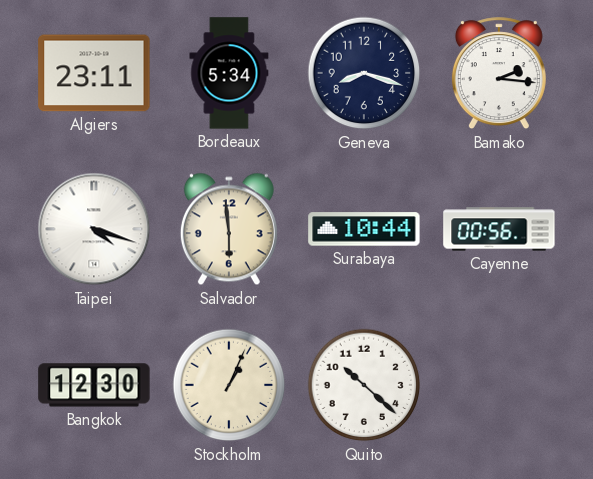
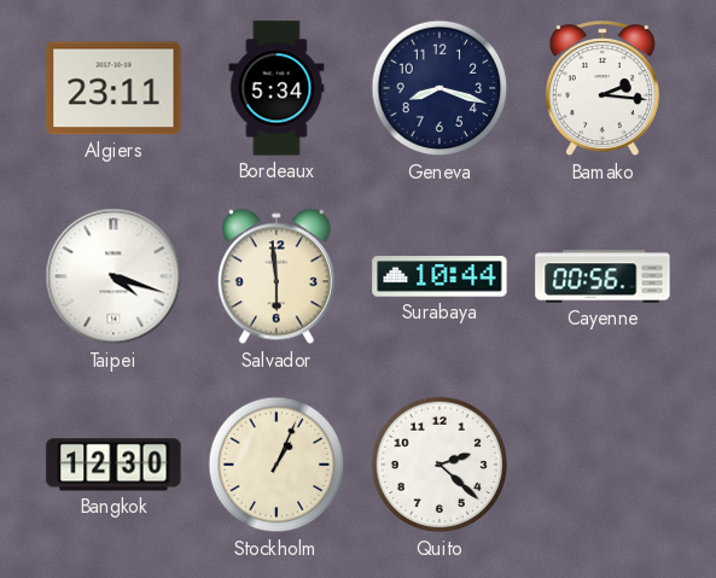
Quito: 10:22 -> 2:22
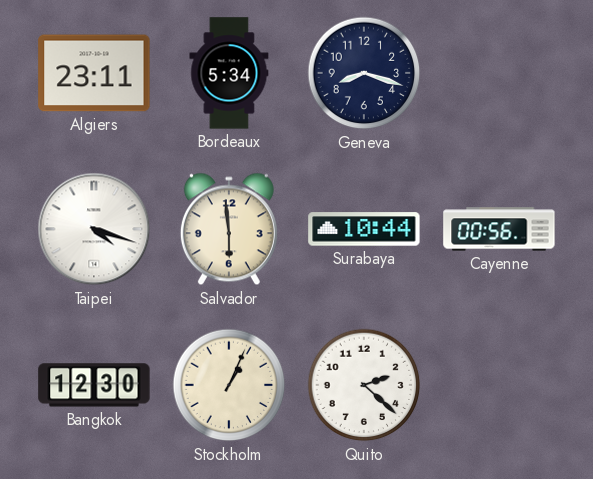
Bamako: 2:16 -> none
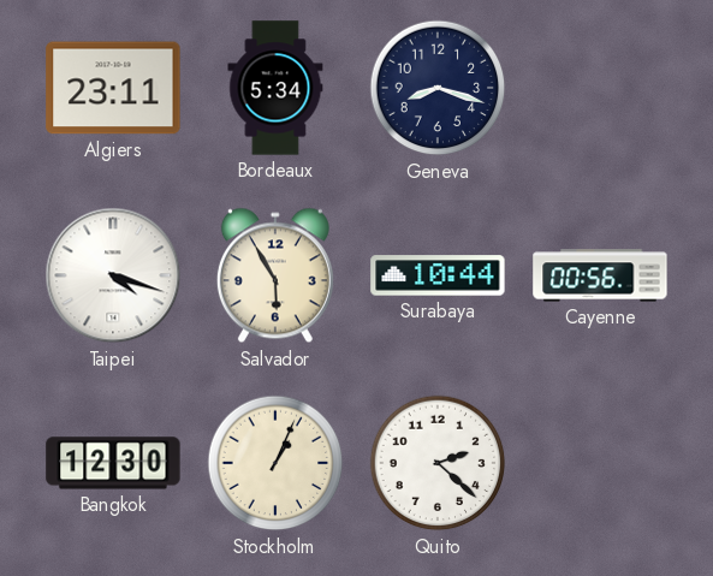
Salvador: 5:59 -> 5:55
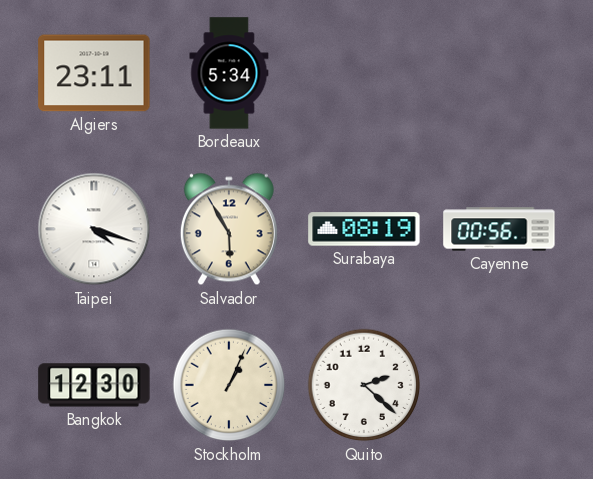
Geneva: 8:18 -> none
Surabaya: 10:44 -> 08:19
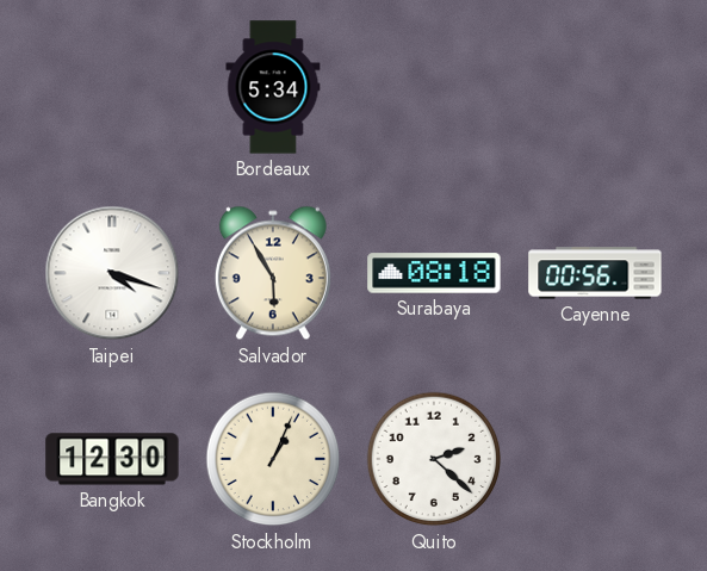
Algiers: 23:11 -> none
Surabaya: 08:19 -> 08:18
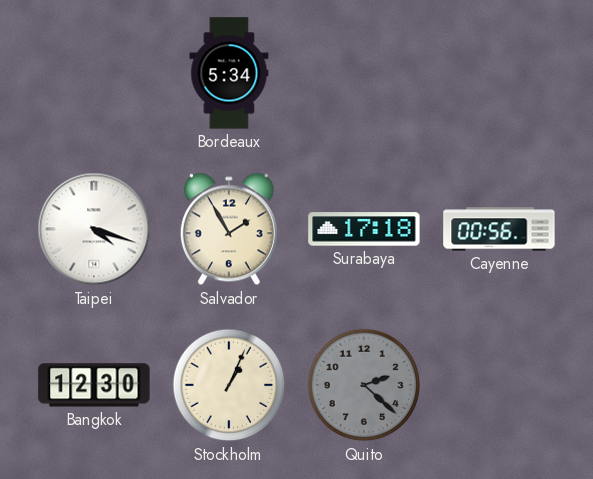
Salvador: 5:55 -> 1:55
Surabaya: 08:18 -> 17:18
Quito dial: white -> grey
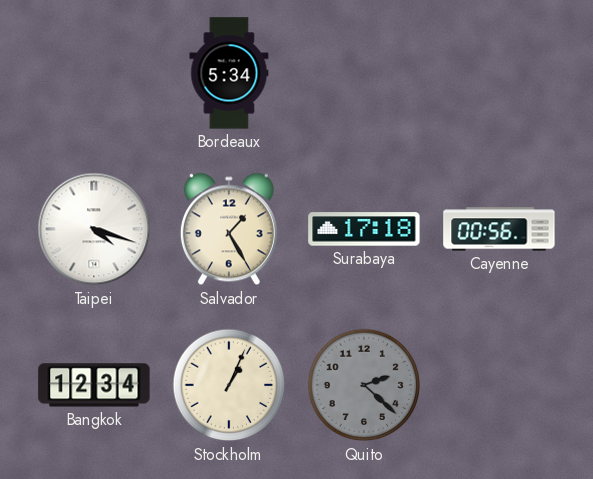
Salvador: 1:55 -> 1:25
Bangkok: 12:30 -> 12:34
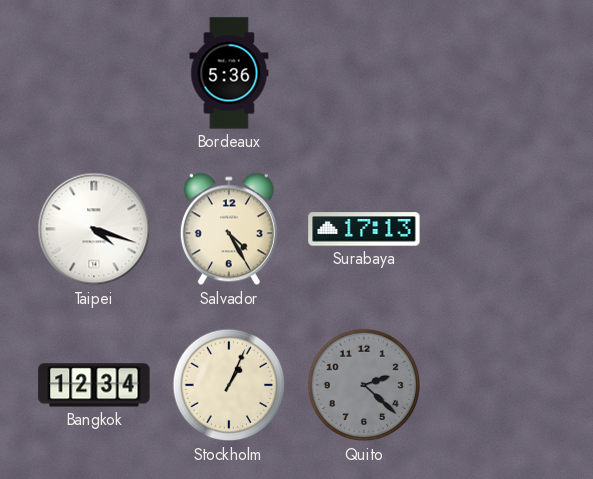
Bordeaux: 5:34 -> 5:36
Salvador: 1:25 -> 4:25
Surabaya: 17:18 -> 17:13
Cayenne: 00:56 -> none
